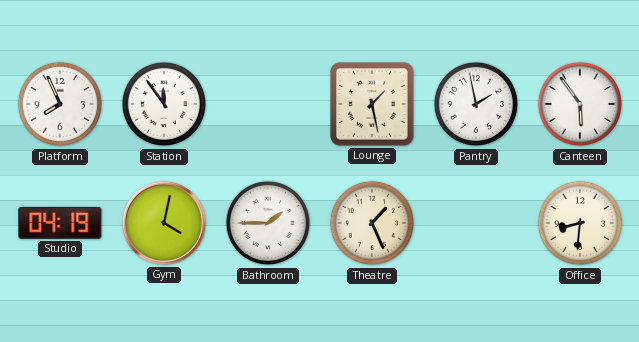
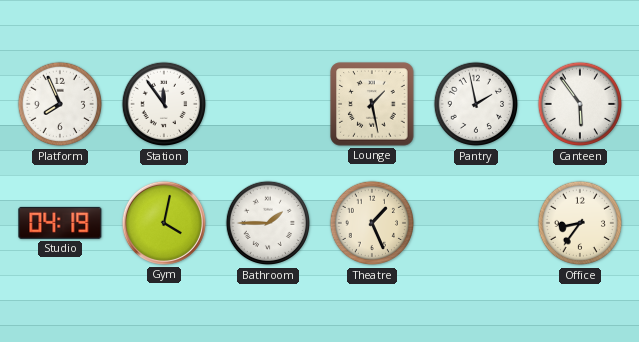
Office: 8:31 -> 8:36
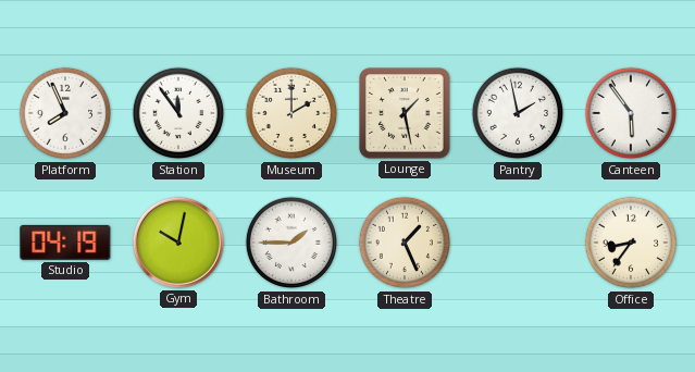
Museum: none -> 2:00
Gym: 4:02 -> 10:02
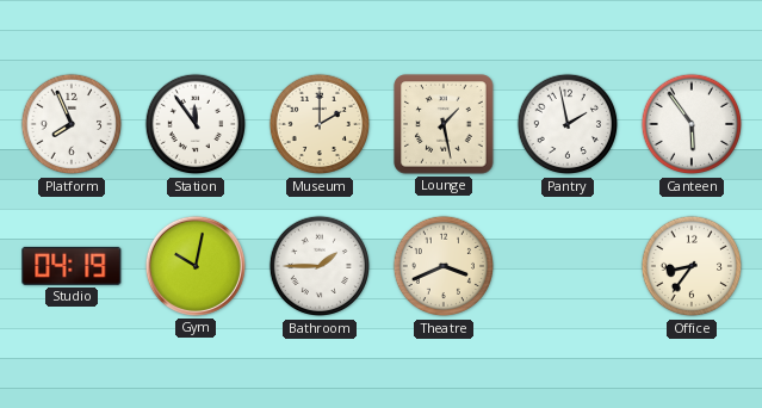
Theatre: 1:26 -> 3:41
